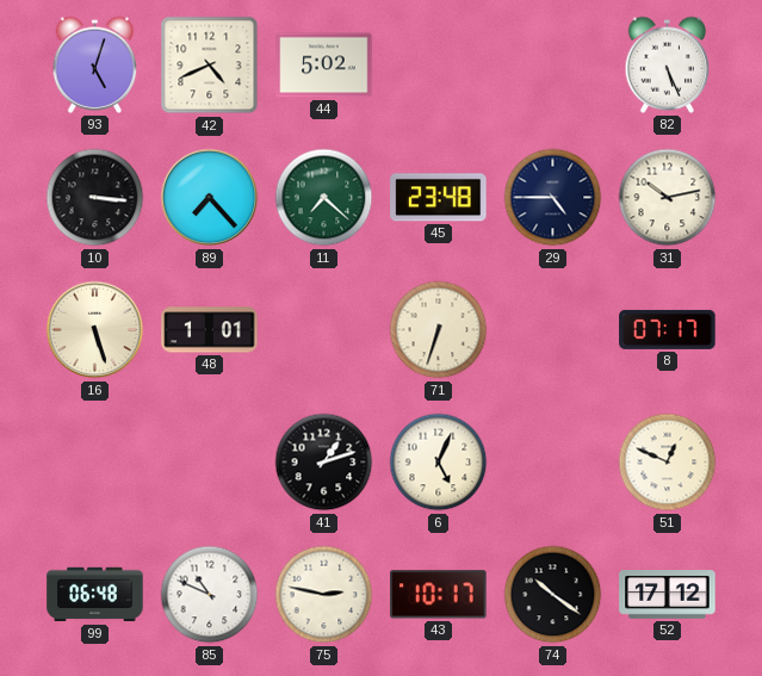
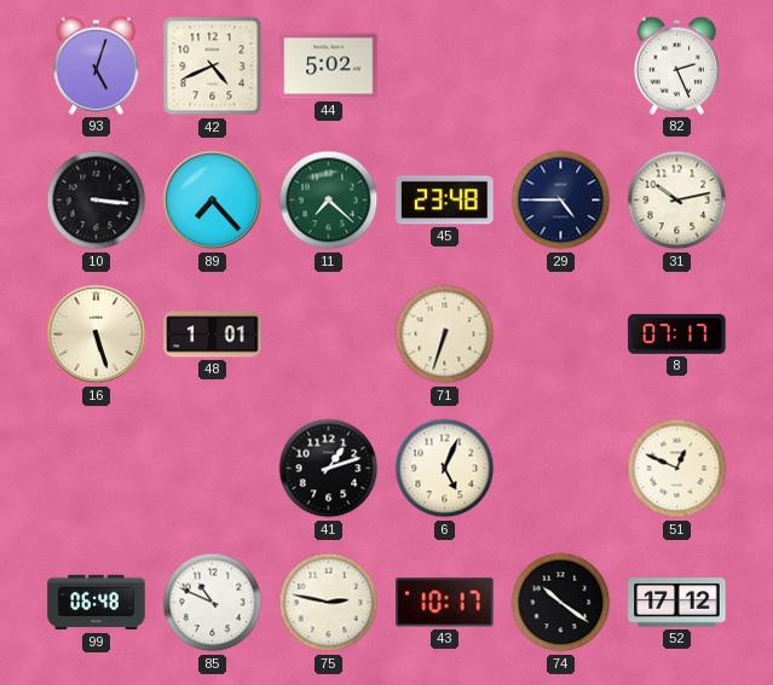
82: 5:26 -> 2:26
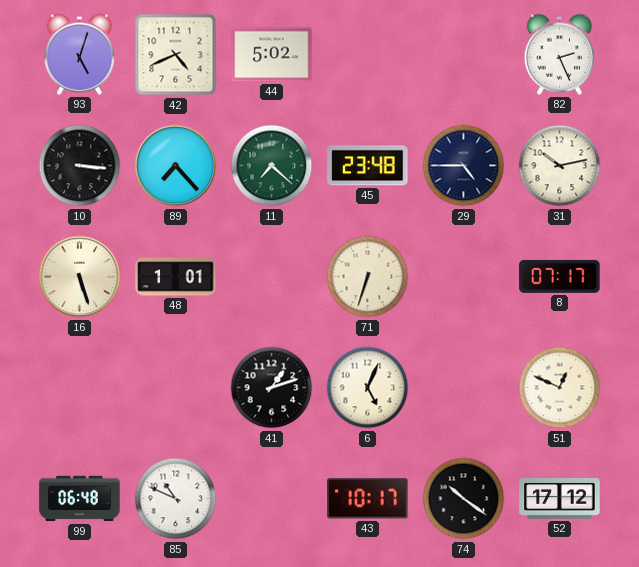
75: 2:47 -> none
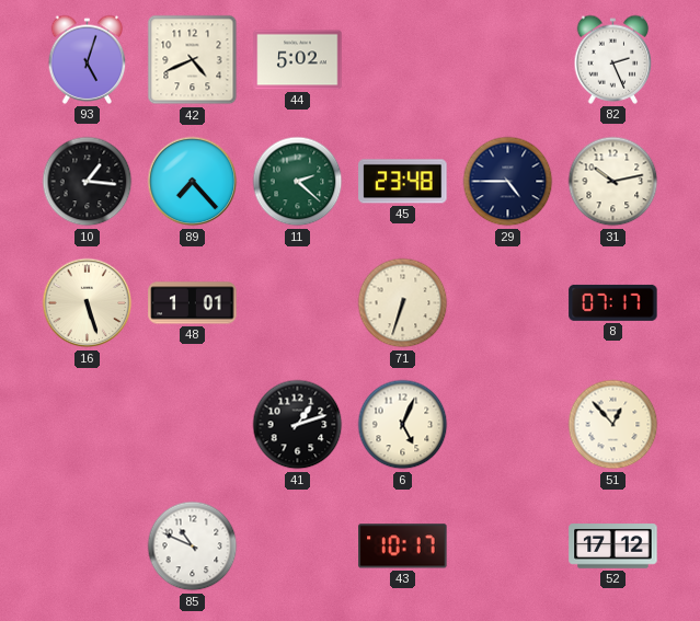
10: 3:16 -> 1:16
11: 7:22 -> 2:22
51: 12:49 -> 12:53
99: 06:48 -> none
74: 10:21 -> none
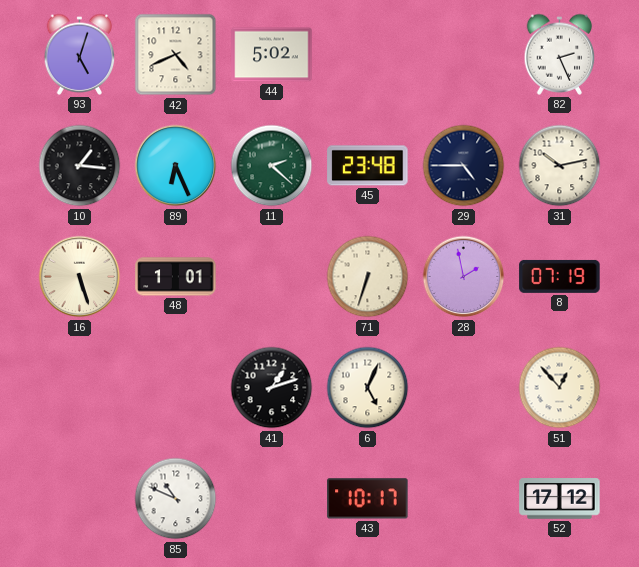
89: 7:23 -> 6:26
28: none -> 1:58
8: 07:17 -> 07:19
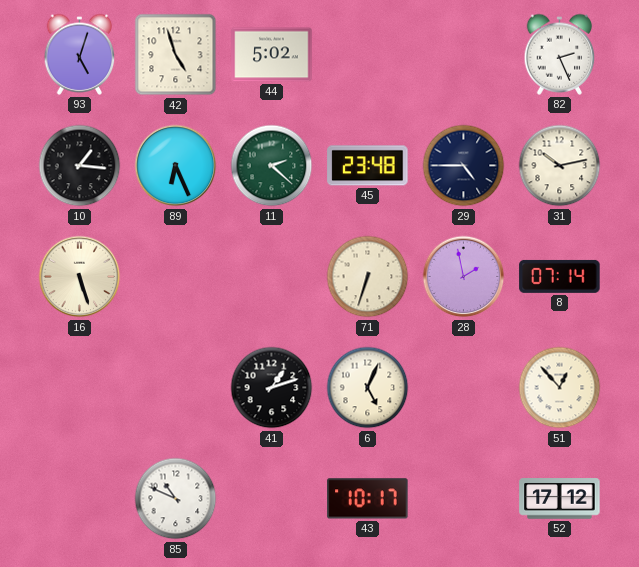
42: 4:41 -> 4:57
48: 1:01 -> none
8: 07:19 -> 07:14
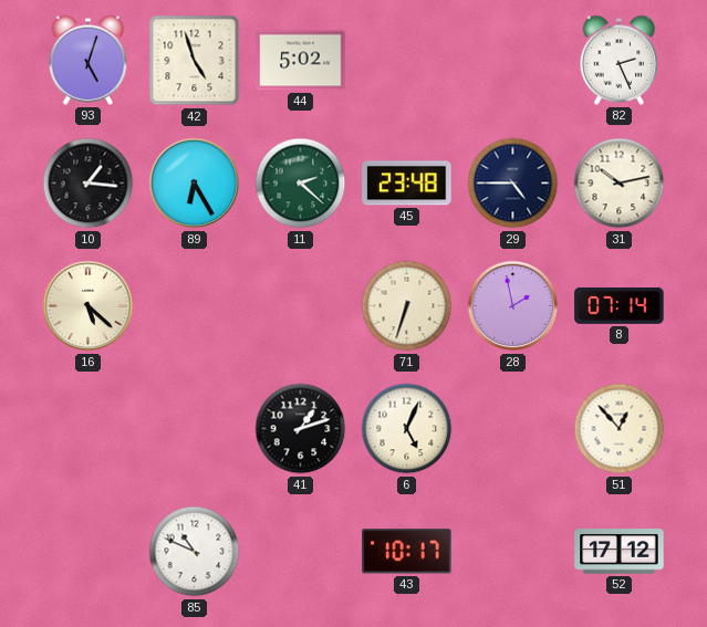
89: 6:26 -> 6:25
16: 5:27 -> 5:22
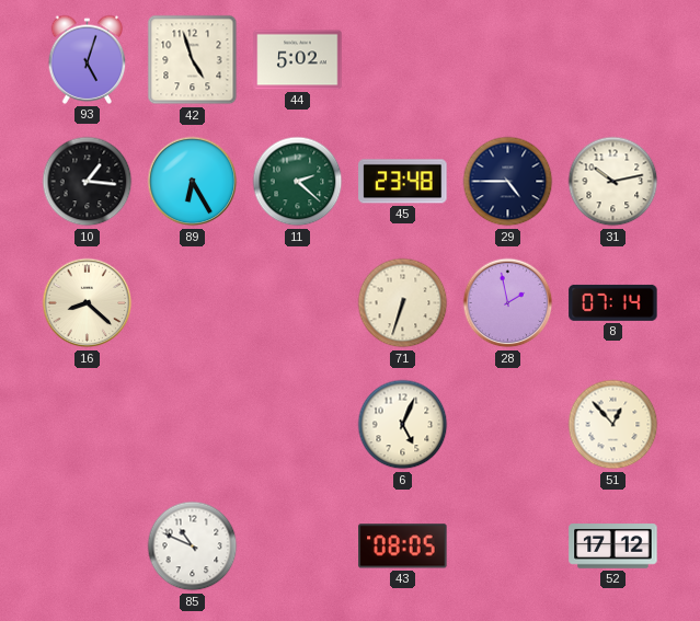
82: 2:26 -> none
16: 5:22 -> 8:22
41: 1:12 -> none
43: 10:17 -> 08:05
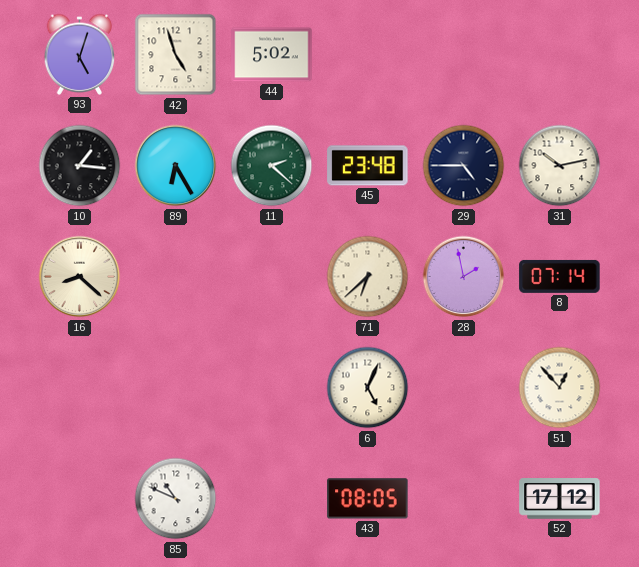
71: 6:33 -> 6:38
